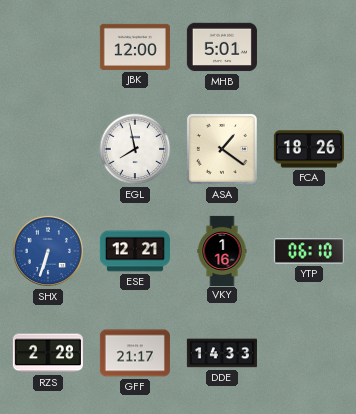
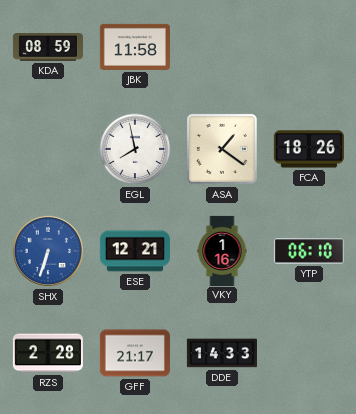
KDA: none -> 08:59
JBK: 12:00 -> 11:58
MHB: 5:01 -> none
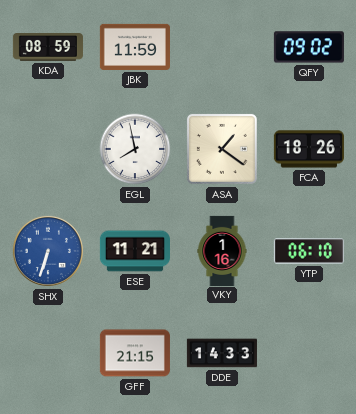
JBK: 11:58 -> 11:59
QFY: none -> 09:02
ESE: 12:21 -> 11:21
RZS: 2:28 -> none
GFF: 21:17 -> 21:15
